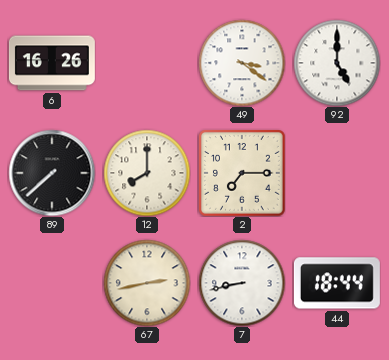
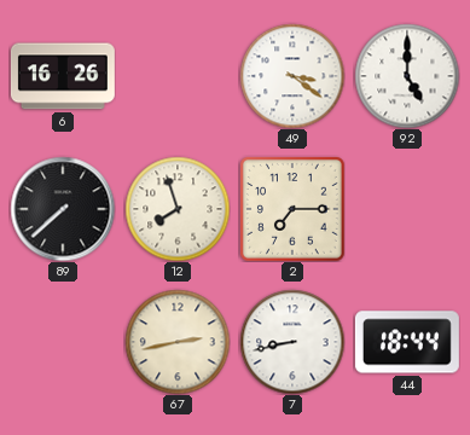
12: 8:00 -> 7:57
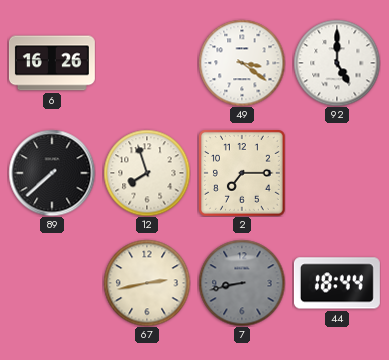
7 dial: white -> grey
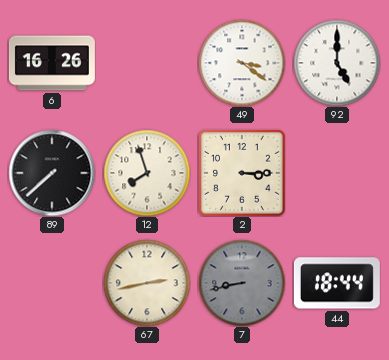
2: 7:15 -> 3:15
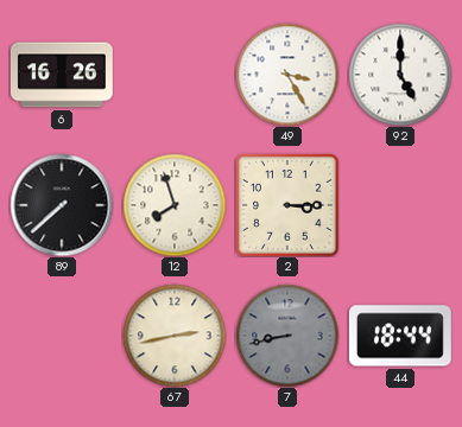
49: 3:21 -> 3:25
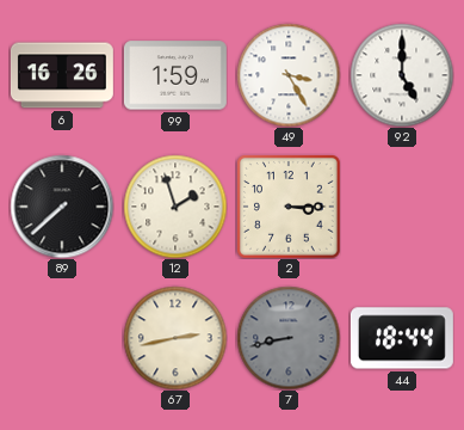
99: none -> 1:59
12: 7:57 -> 1:57
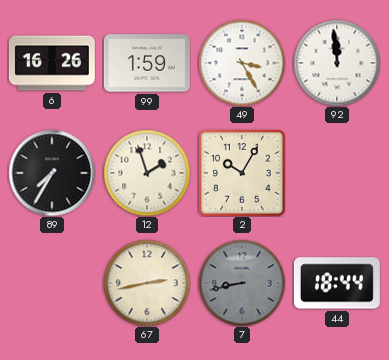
92: 5:00 -> 11:59
89: 7:38 -> 7:35
2: 3:15 -> 10:05
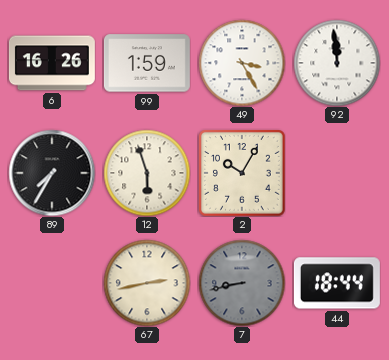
12: 1:57 -> 5:57
